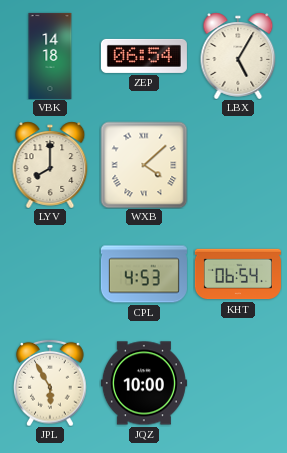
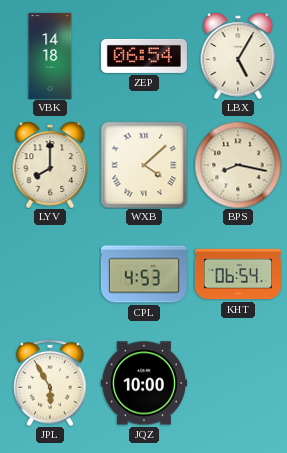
BPS: none -> 8:17
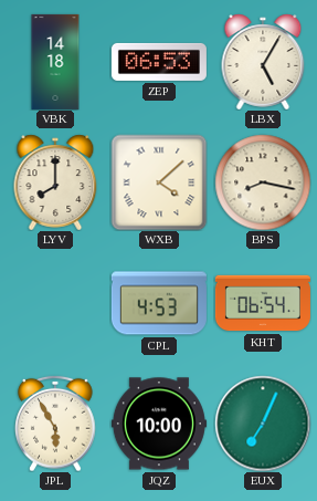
ZEP: 06:54 -> 06:53
EUX: none -> 7:04
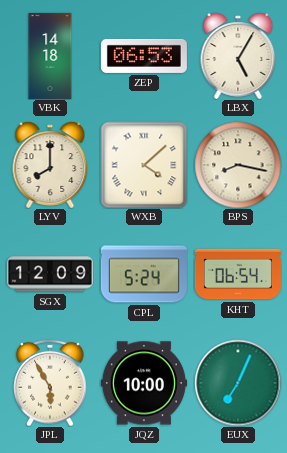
SGX: none -> 12:09
CPL: 4:53 -> 5:24
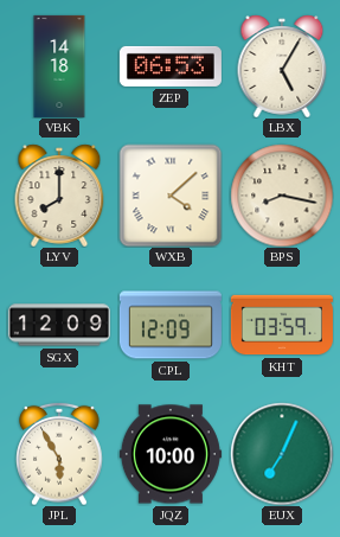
CPL: 5:24 -> 12:09
KHT: 06:54 -> 03:59
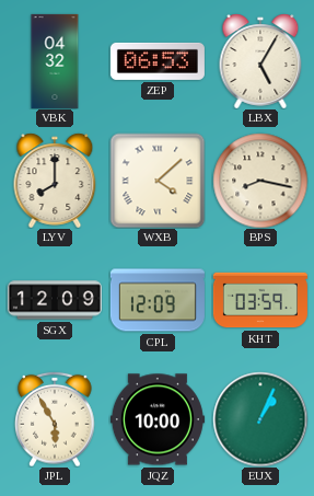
VBK: 14:18 -> 04:32
EUX: 7:04 -> 1:04
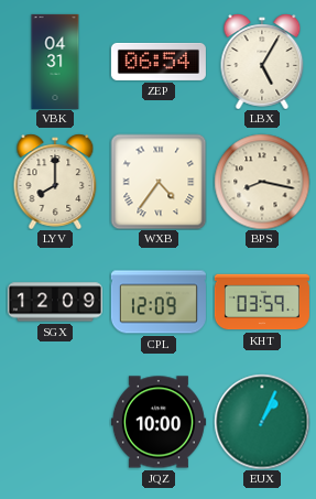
VBK: 04:32 -> 04:31
ZEP: 06:53 -> 06:54
WXB: 4:08 -> 4:36
JPL: 5:55 -> none
